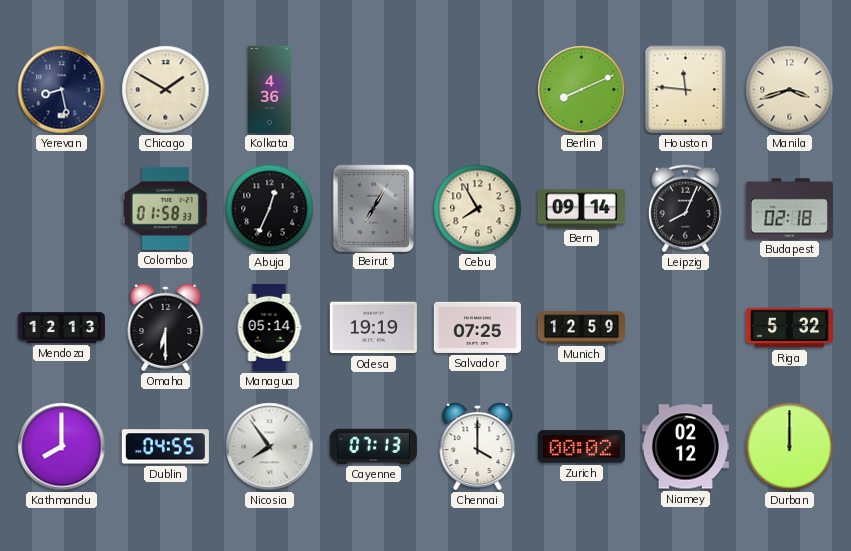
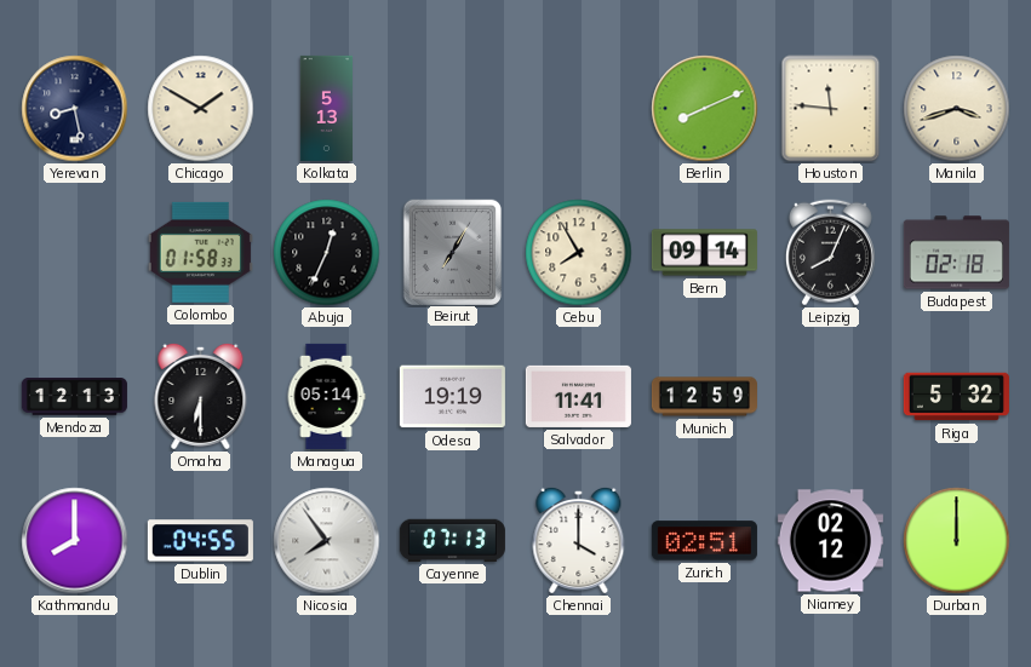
Kolkata: 4:36 -> 5:13
Salvador: 07:25 -> 11:41
Zurich: 00:02 -> 02:51
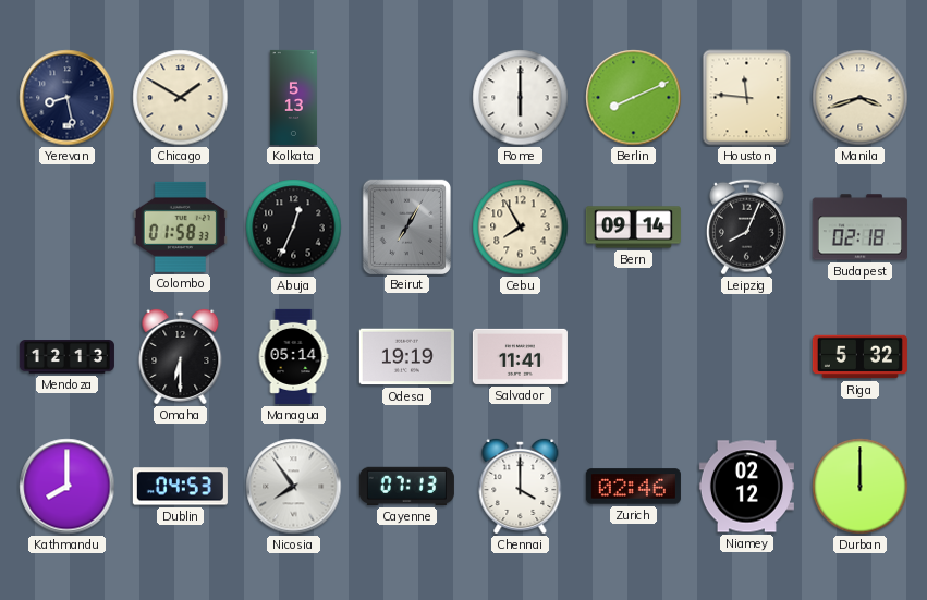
Rome: none -> 6:00
Munich: 12:59 -> none
Dublin: 04:55 -> 04:53
Zurich: 02:51 -> 02:46
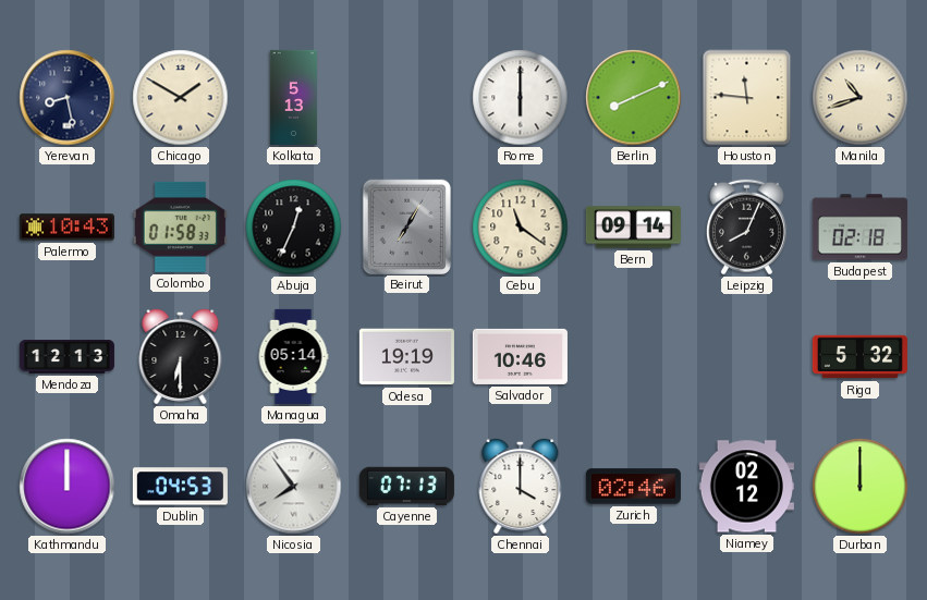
Manila: 3:42 -> 10:42
Palermo: none -> 10:43
Cebu: 7:55 -> 11:21
Salvador: 11:41 -> 10:46
Kathmandu: 8:00 -> 12:00
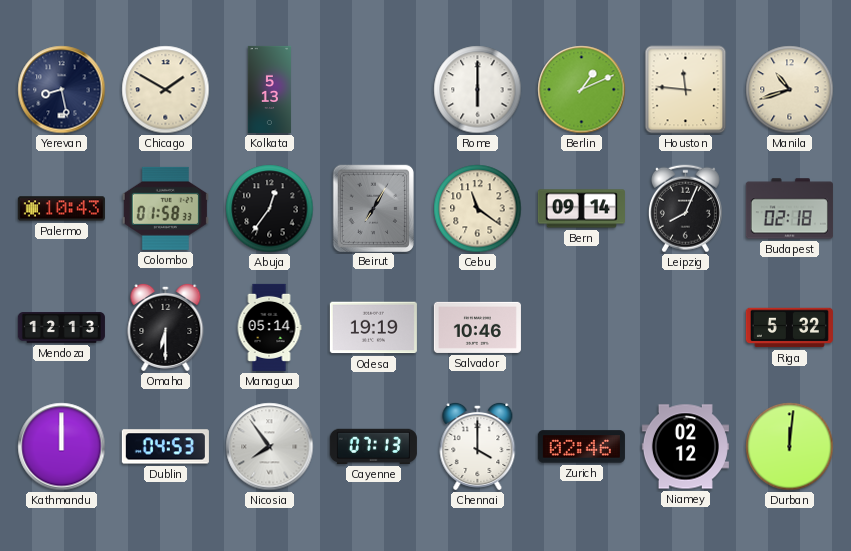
Berlin: 8:11 -> 1:11
Abuja: 12:34 -> 12:36
Durban: 12:00 -> 12:01
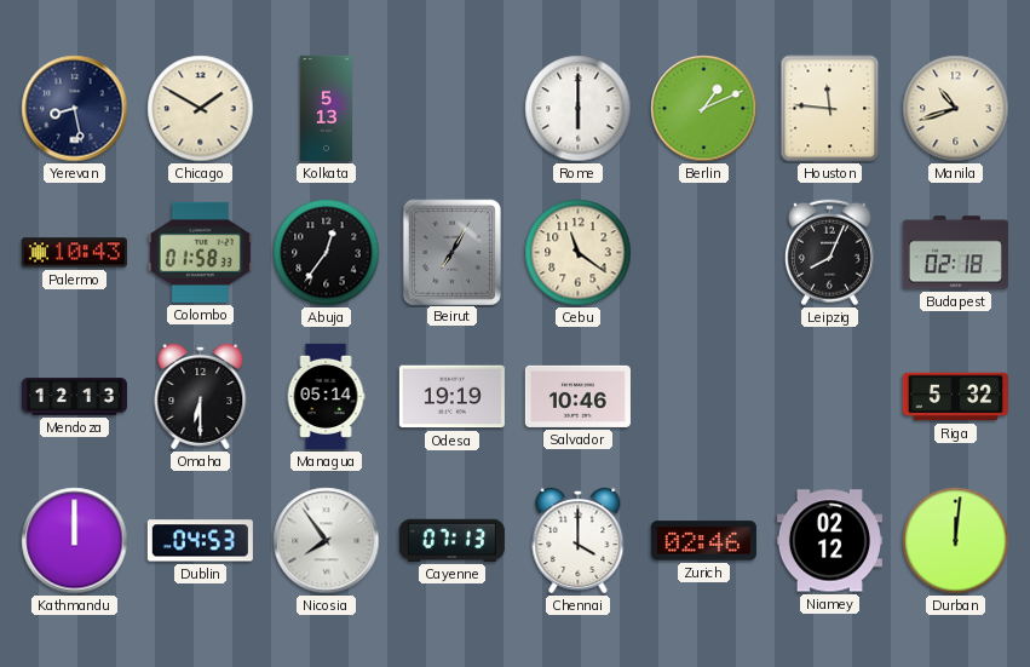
Bern: 09:14 -> none
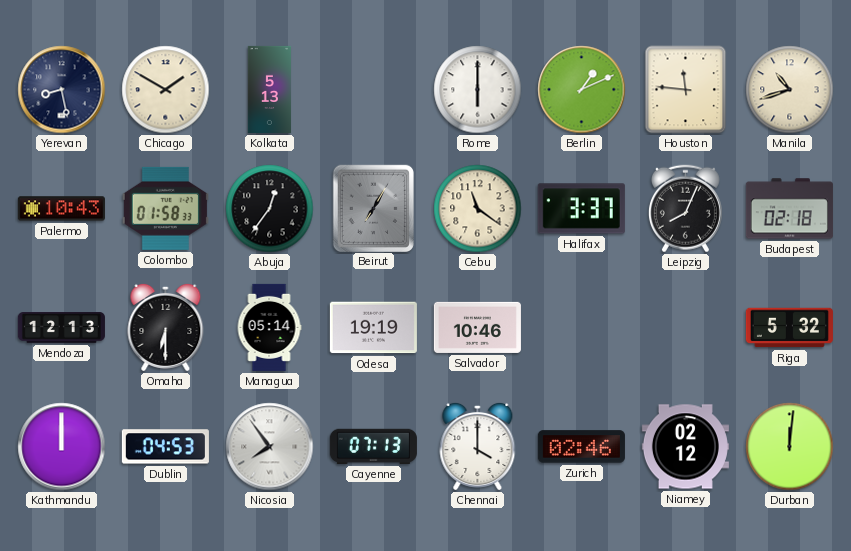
Halifax: none -> 3:37
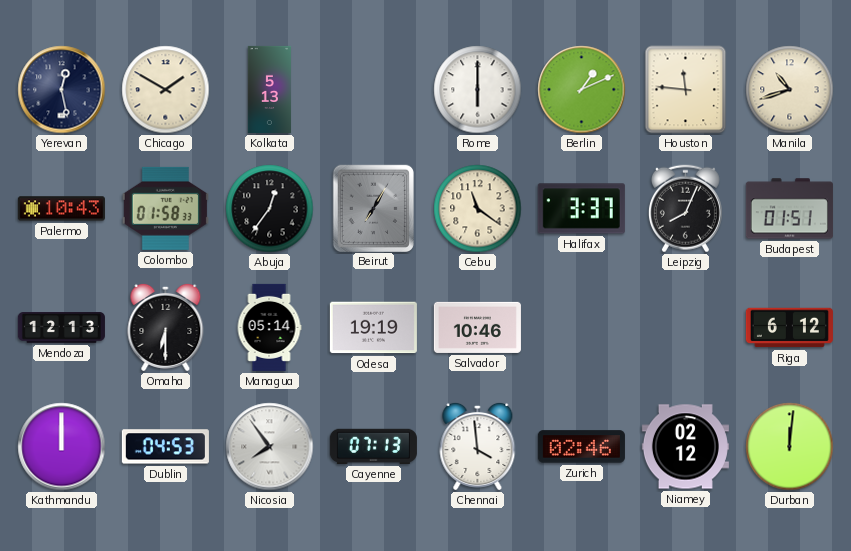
Yerevan: 8:28 -> 12:28
Budapest: 02:18 -> 01:51
Riga: 5:32 -> 6:12
Chennai: 4:00 -> 3:59
